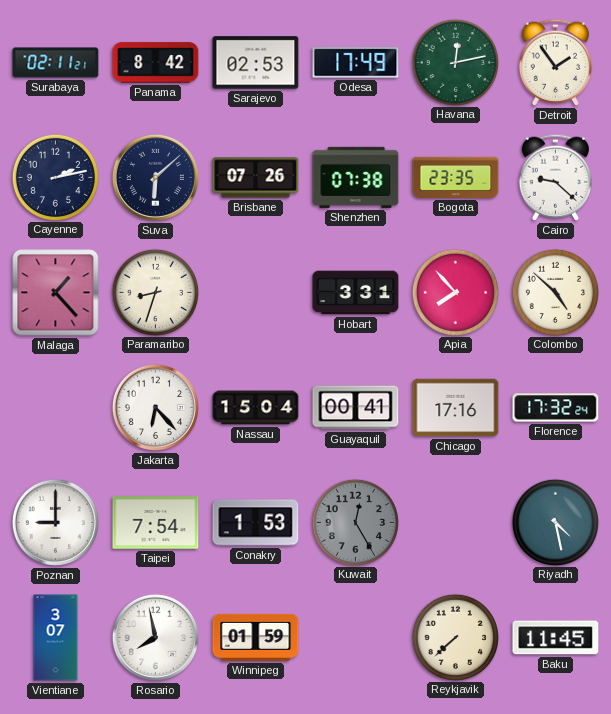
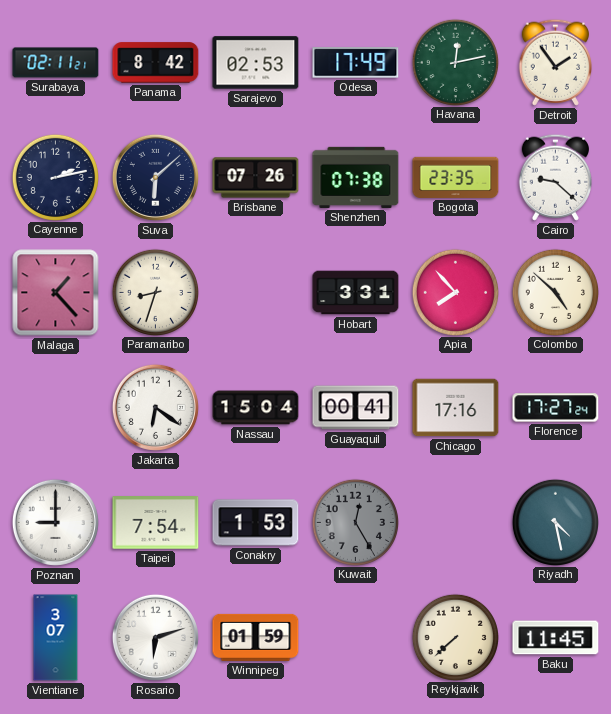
Jakarta: 6:23 -> 6:21
Florence: 17:32 -> 17:27
Rosario: 7:58 -> 6:12
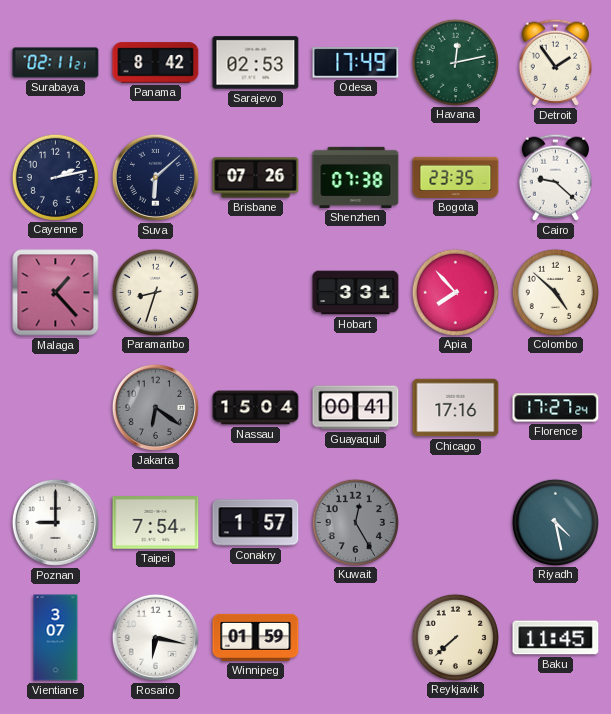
Jakarta dial: white -> grey
Conakry: 1:53 -> 1:57
Rosario: 6:12 -> 6:17
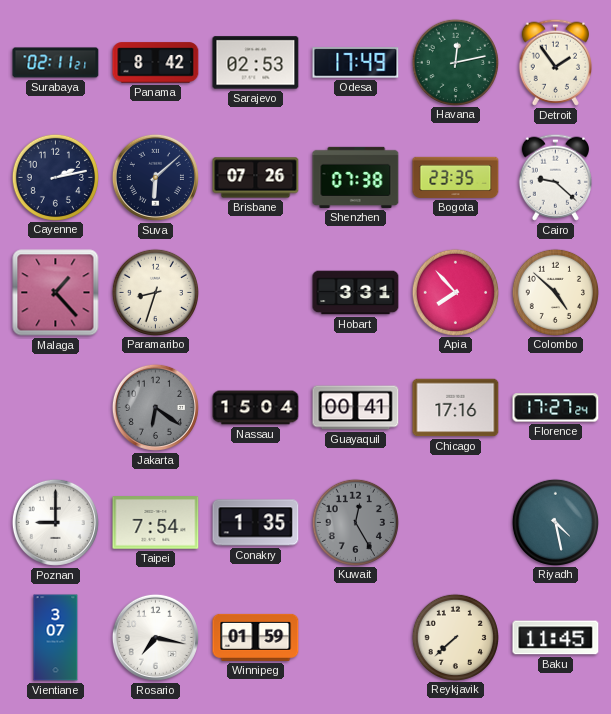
Conakry: 1:57 -> 1:35
Rosario: 6:17 -> 7:17
